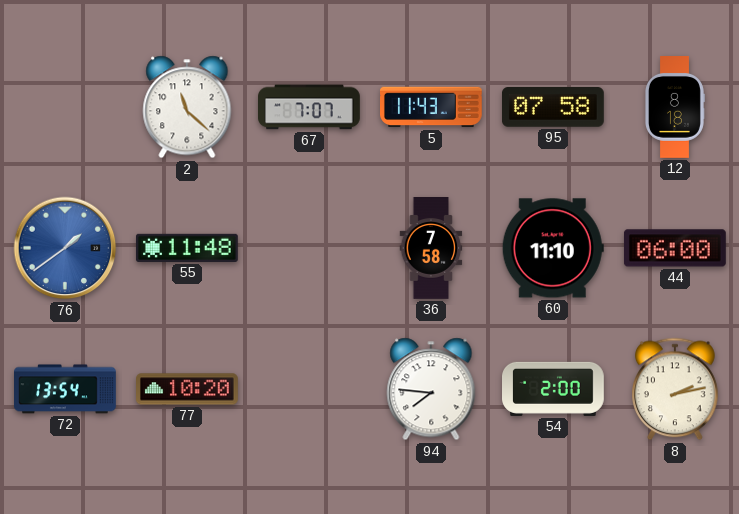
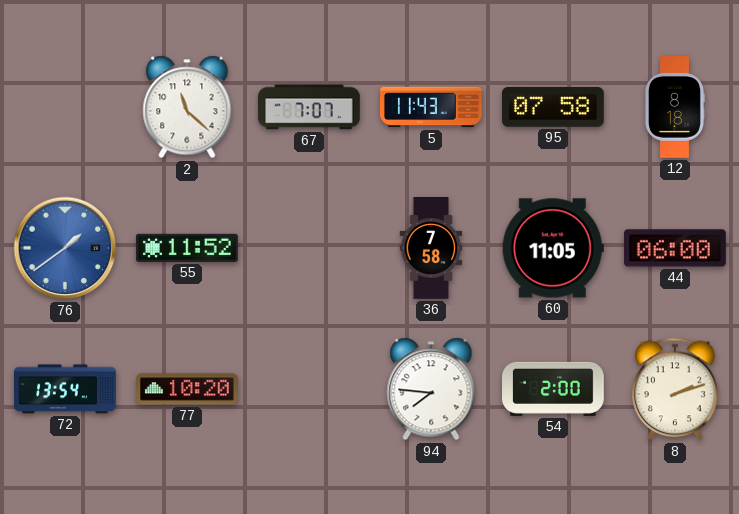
55: 11:48 -> 11:52
60: 11:10 -> 11:05
8: 2:13 -> 2:12
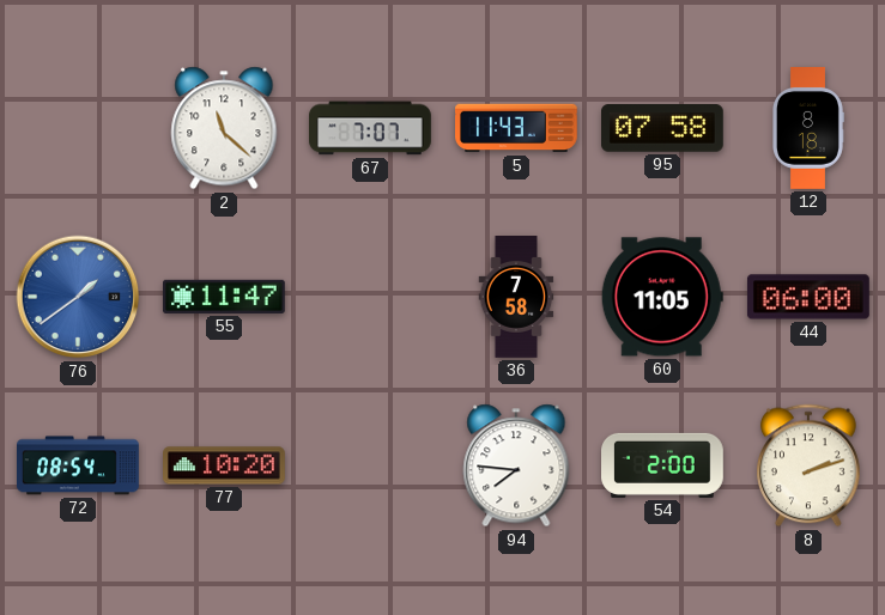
55: 11:52 -> 11:47
72: 13:54 -> 08:54
